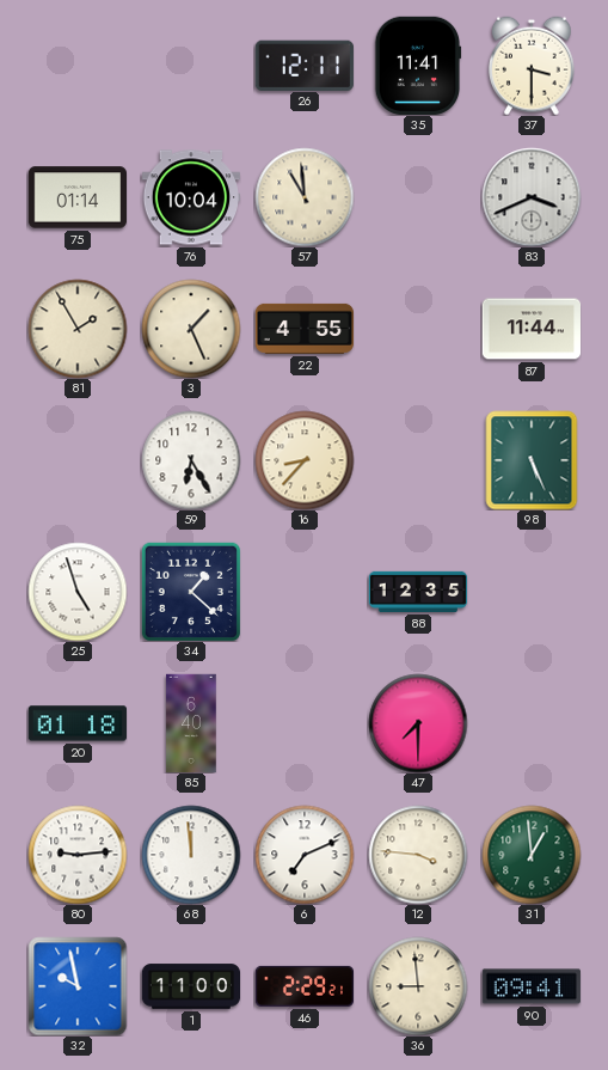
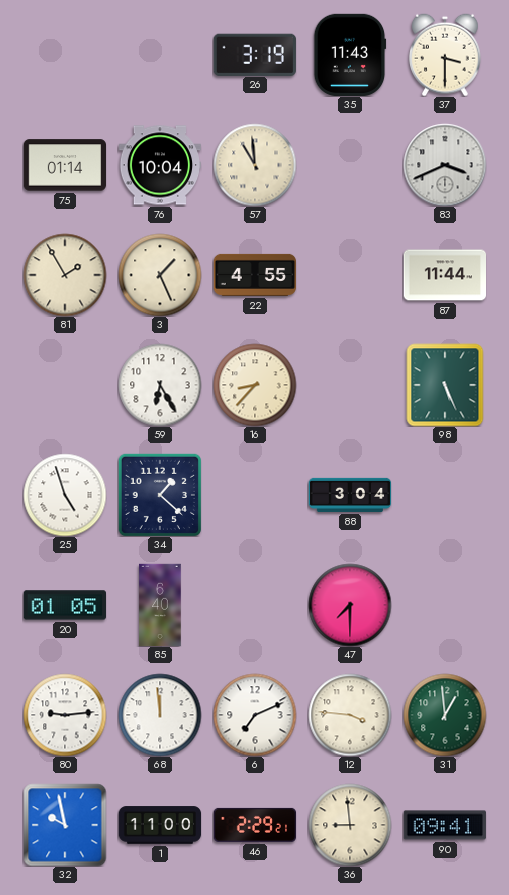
26: 12:11 -> 3:19
35: 11:41 -> 11:43
88: 12:35 -> 3:04
20: 01:18 -> 01:05
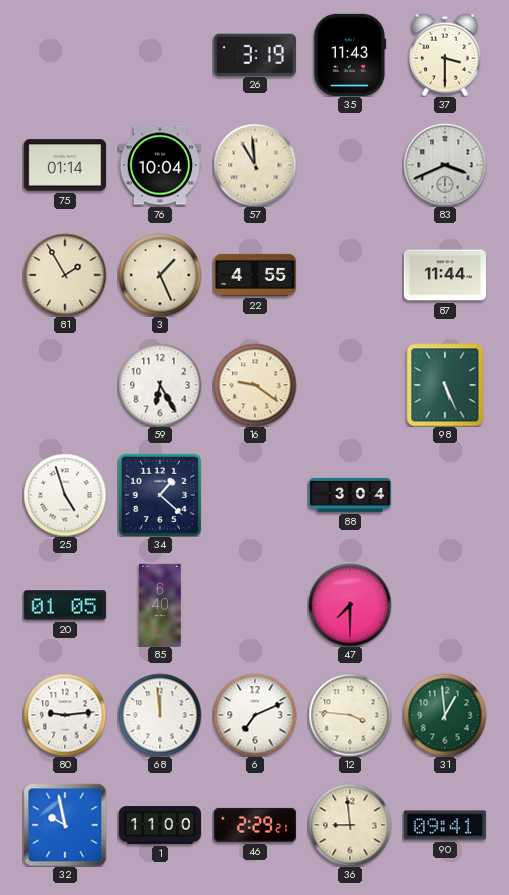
16: 8:37 -> 9:21
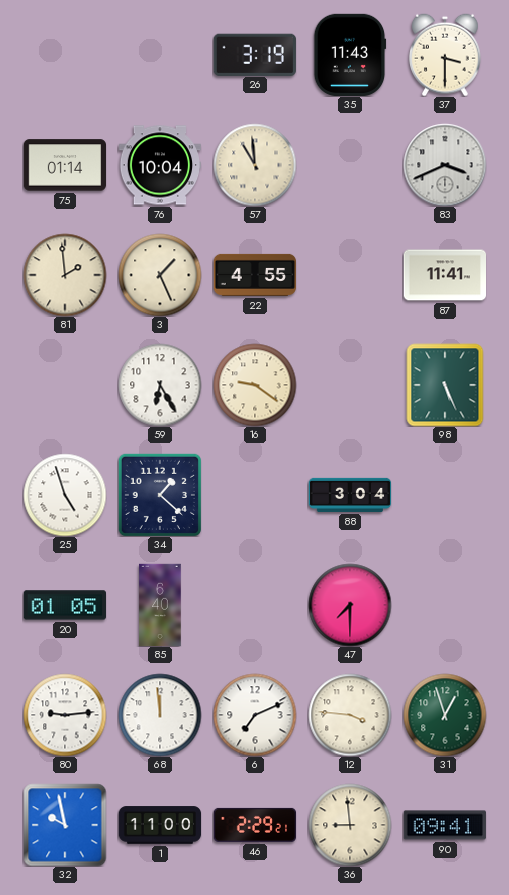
81: 1:55 -> 1:59
87: 11:44 -> 11:41
31: 12:59 -> 12:57
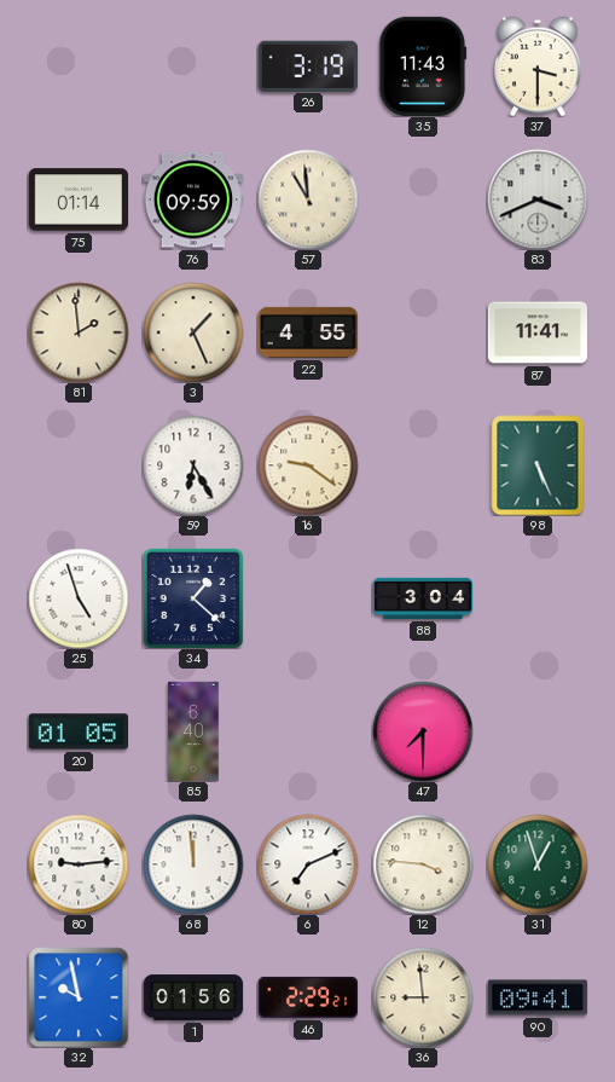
76: 10:04 -> 09:59
1: 11:00 -> 01:56
